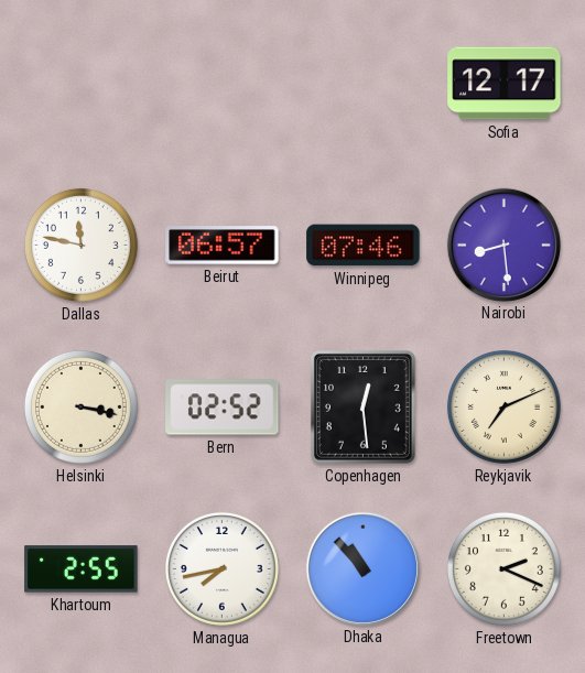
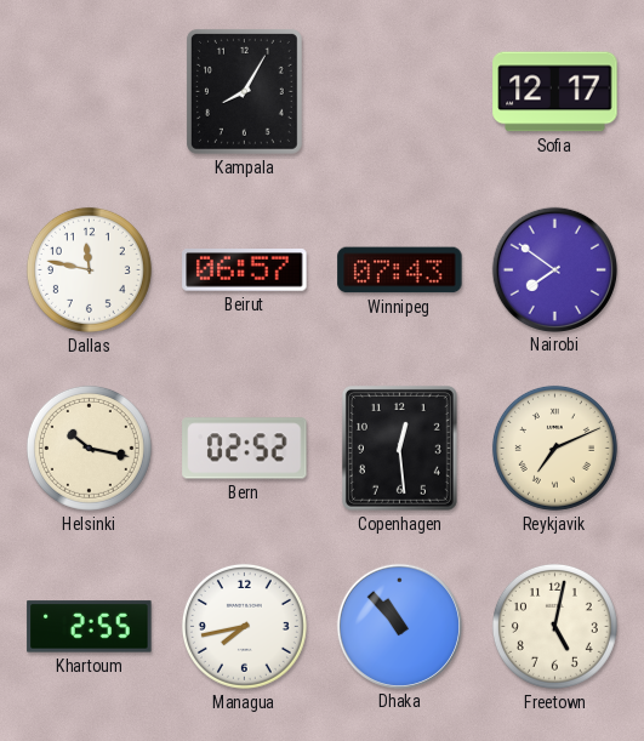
Kampala: none -> 8:05
Winnipeg: 07:46 -> 07:43
Nairobi: 8:29 -> 7:51
Helsinki: 3:17 -> 10:17
Freetown: 2:19 -> 5:02
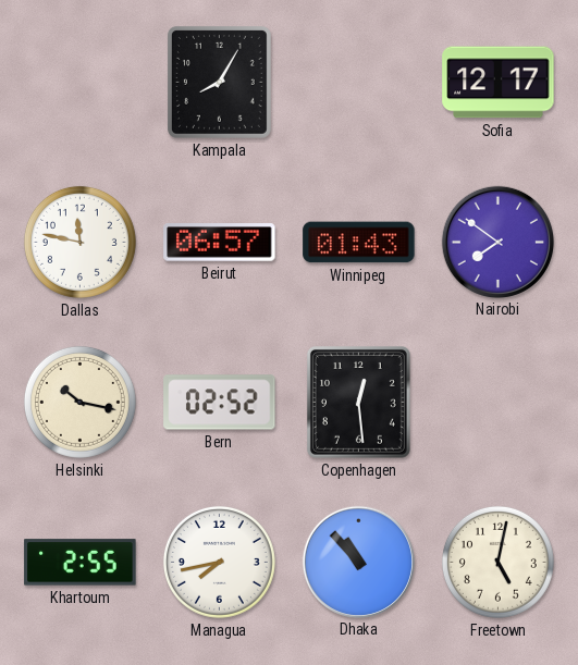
Winnipeg: 07:43 -> 01:43
Reykjavik: 7:11 -> none
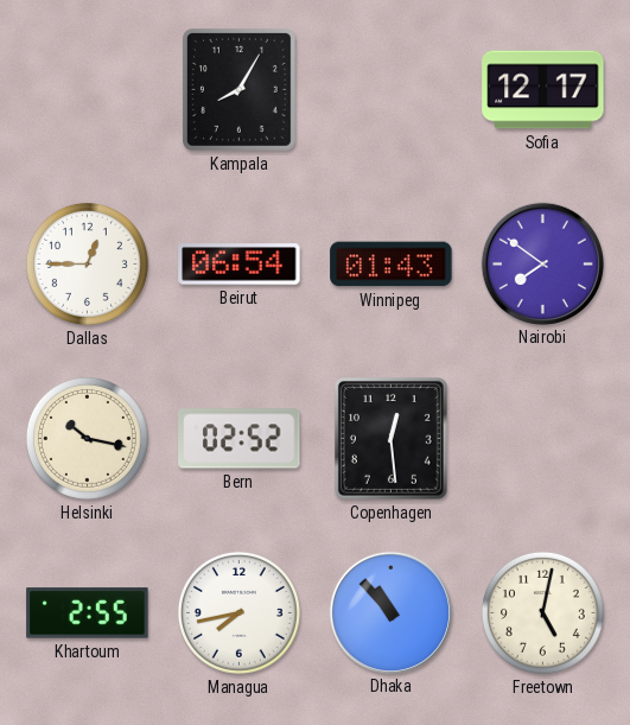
Dallas: 11:47 -> 12:45
Beirut: 06:57 -> 06:54
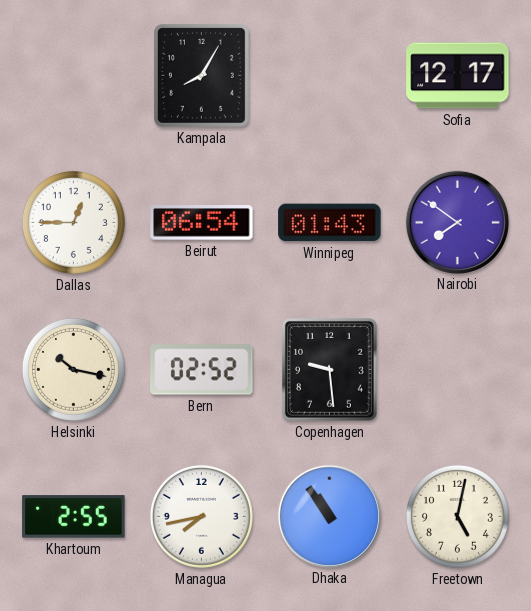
Copenhagen: 12:29 -> 9:29
Dhaka: 10:53 -> 10:54
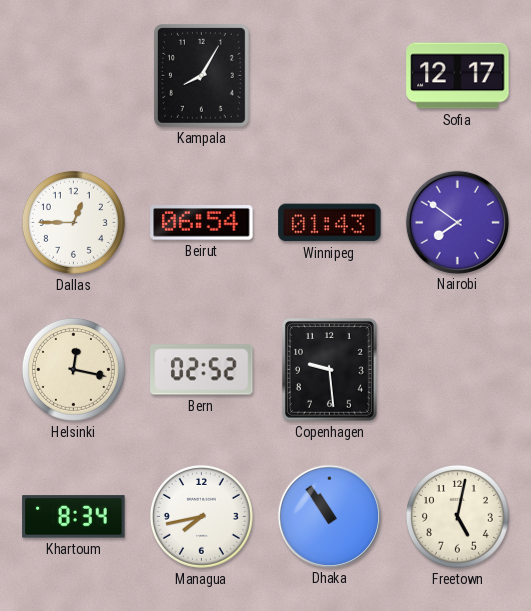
Helsinki: 10:17 -> 12:17
Khartoum: 2:55 -> 8:34
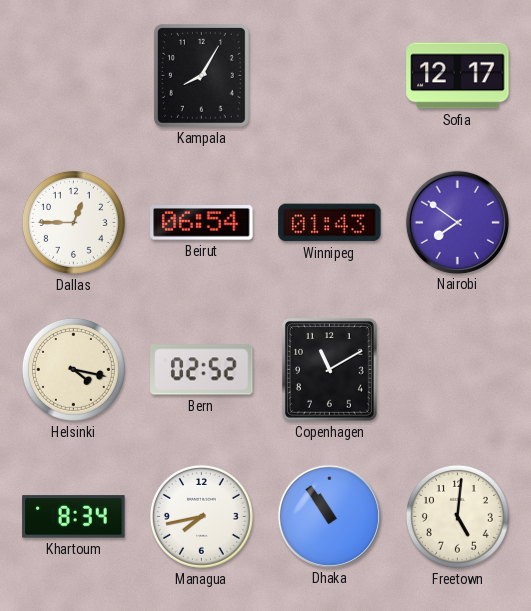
Helsinki: 12:17 -> 4:17
Copenhagen: 9:29 -> 11:10
Freetown: 5:02 -> 5:01
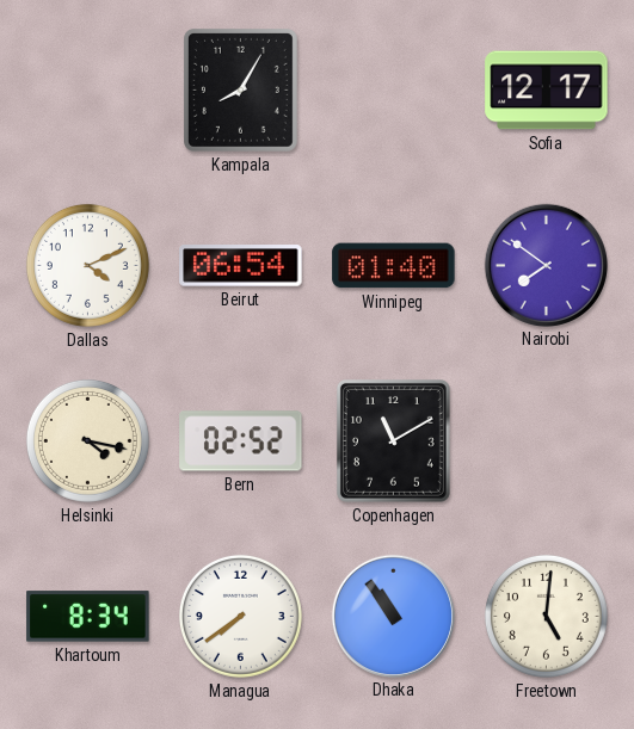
Dallas: 12:45 -> 4:11
Winnipeg: 01:43 -> 01:40
Managua: 7:43 -> 7:39
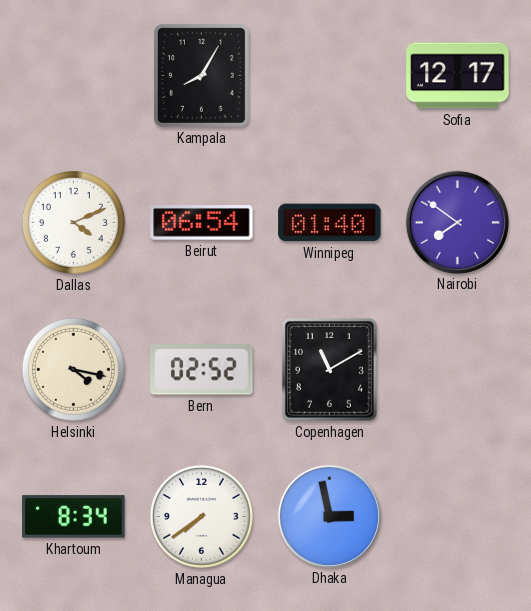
Dhaka: 10:54 -> 2:58
Freetown: 5:01 -> none
